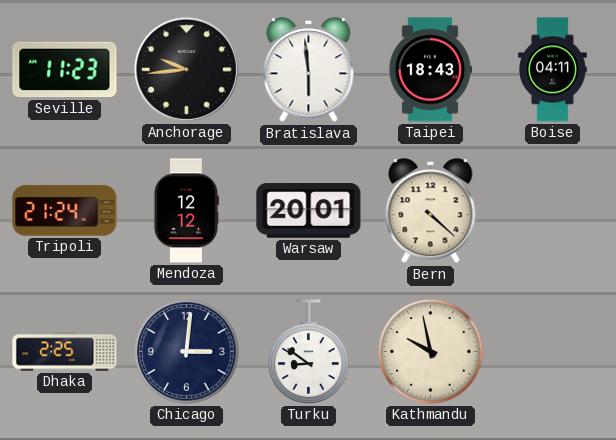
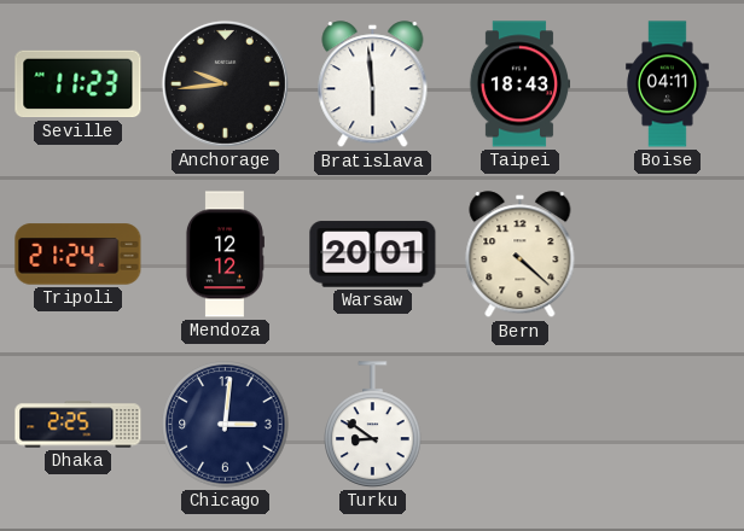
Kathmandu: 9:58 -> none
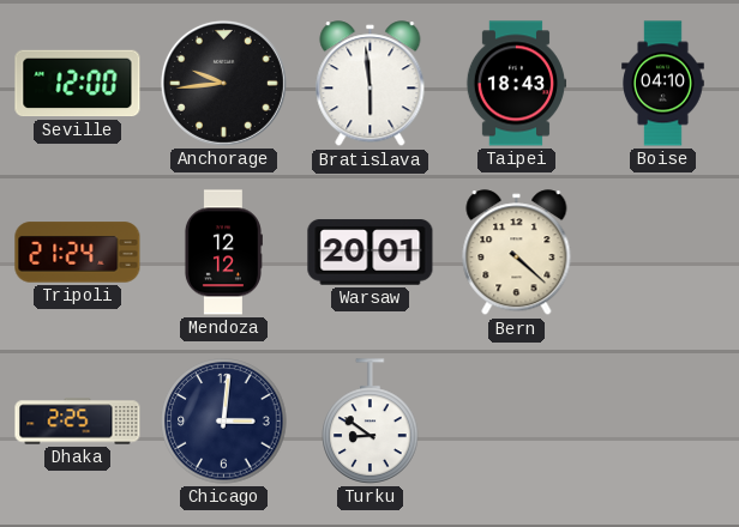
Seville: 11:23 -> 12:00
Boise: 04:11 -> 04:10
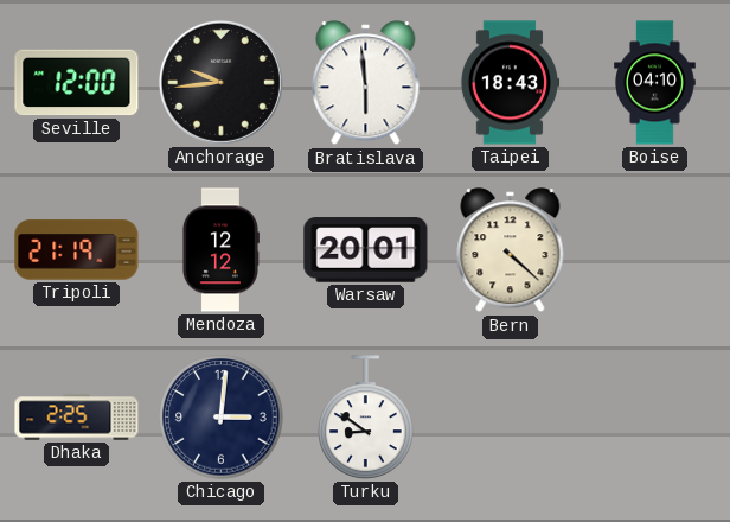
Tripoli: 21:24 -> 21:19
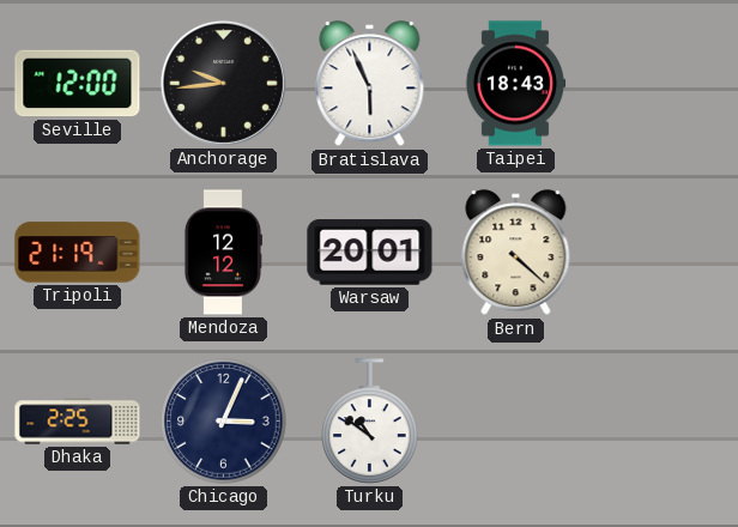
Bratislava: 5:59 -> 5:56
Boise: 04:10 -> none
Chicago: 3:01 -> 3:04
Turku: 8:51 -> 10:51
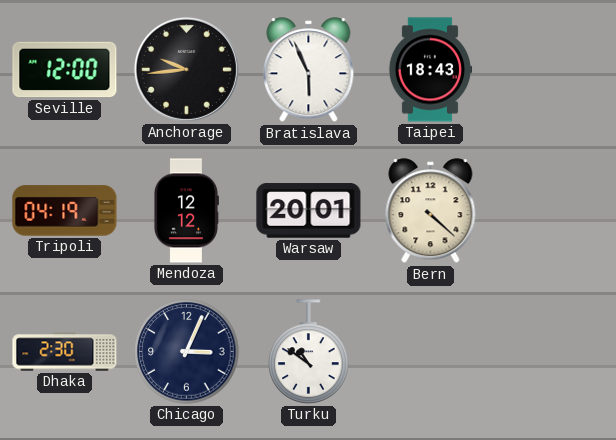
Tripoli: 21:19 -> 04:19
Dhaka: 2:25 -> 2:30
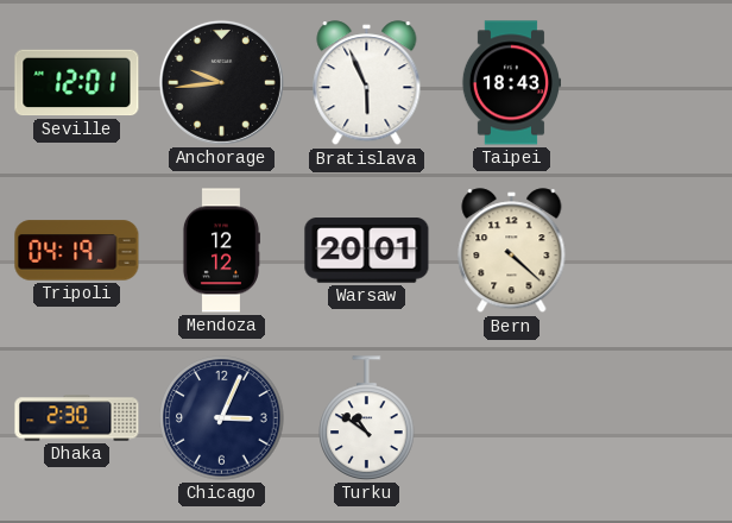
Seville: 12:00 -> 12:01
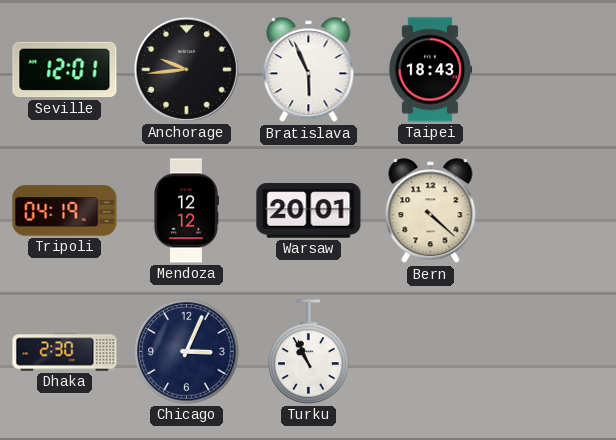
Turku: 10:51 -> 10:56
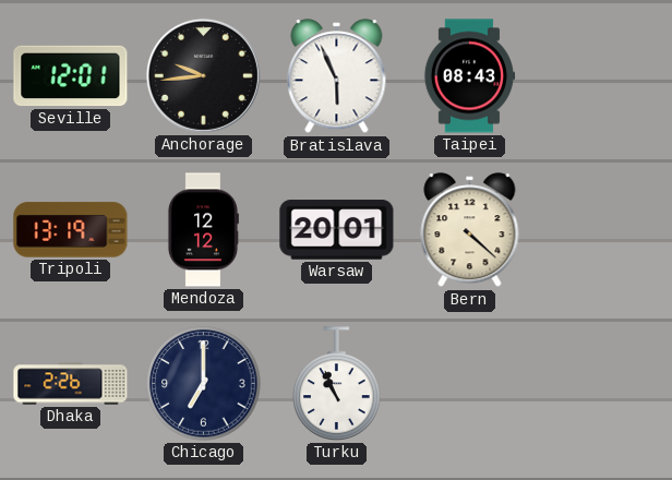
Taipei: 18:43 -> 08:43
Tripoli: 04:19 -> 13:19
Dhaka: 2:30 -> 2:26
Chicago: 3:04 -> 7:00
